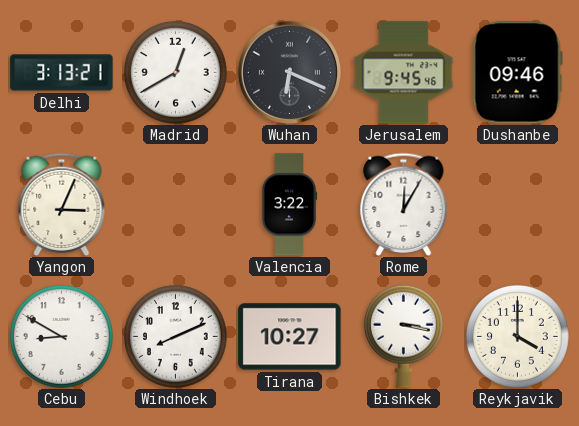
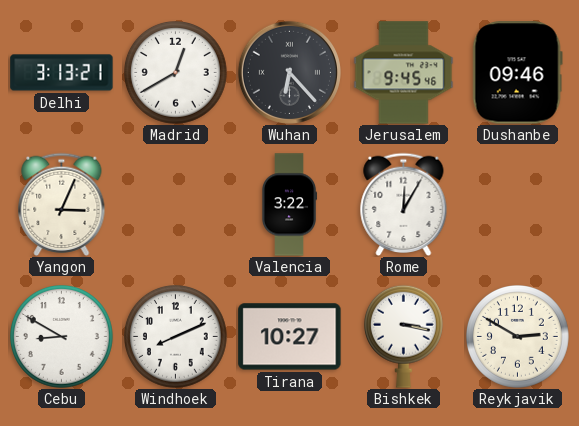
Wuhan: 6:19 -> 6:23
Reykjavik: 4:00 -> 2:50
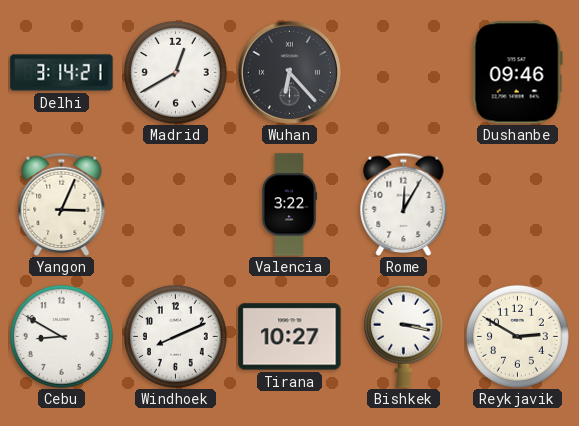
Delhi: 3:13 -> 3:14
Jerusalem: 9:45 -> none
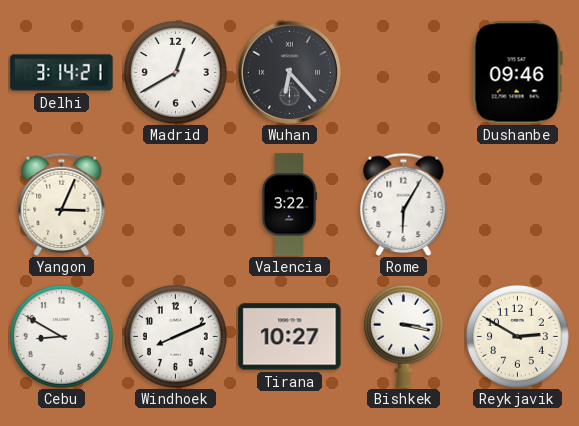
Rome: 12:05 -> 6:05
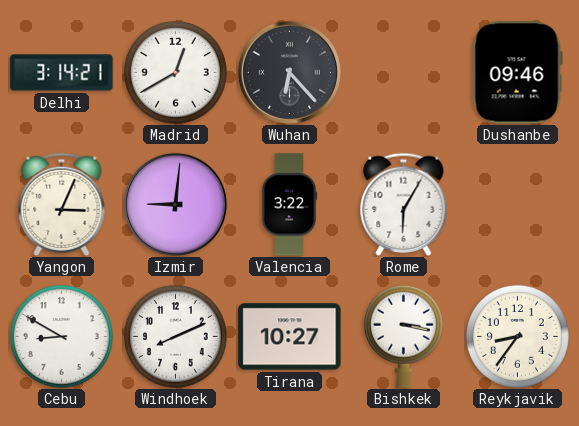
Izmir: none -> 9:01
Reykjavik: 2:50 -> 8:36
